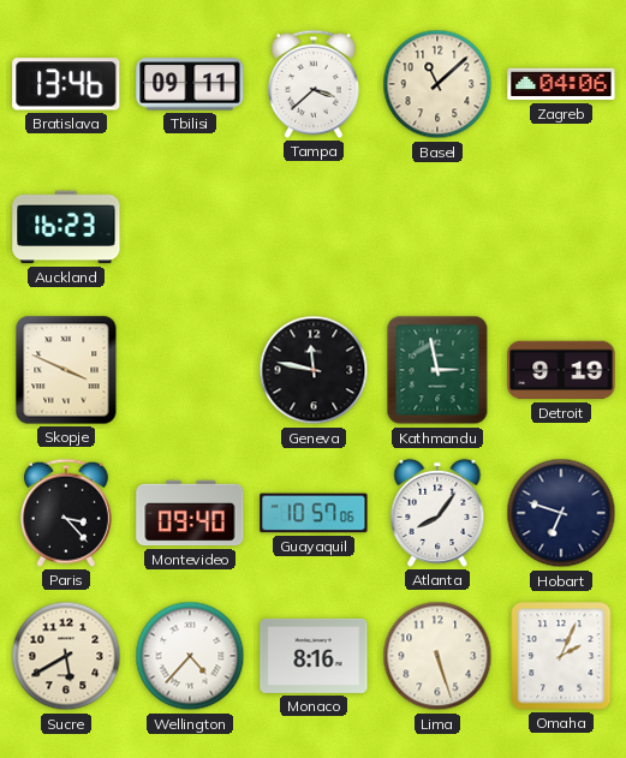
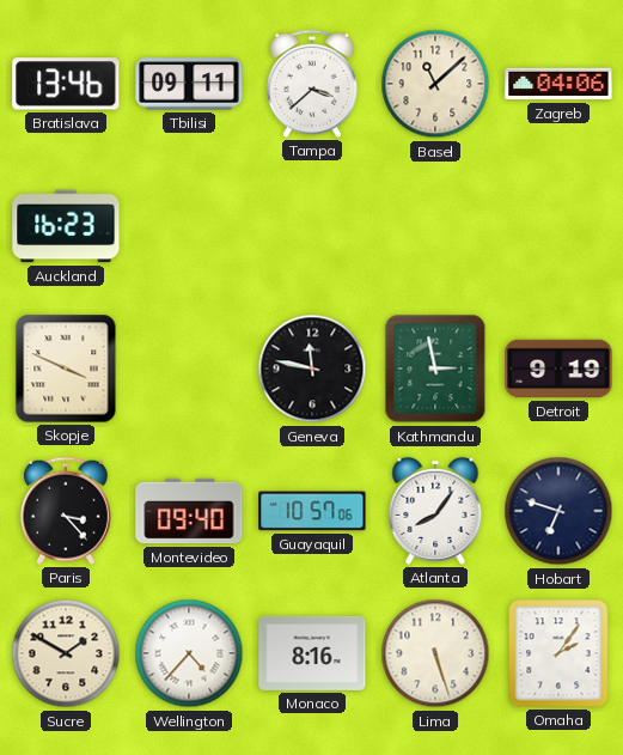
Sucre: 5:40 -> 1:50
Omaha: 2:04 -> 2:06
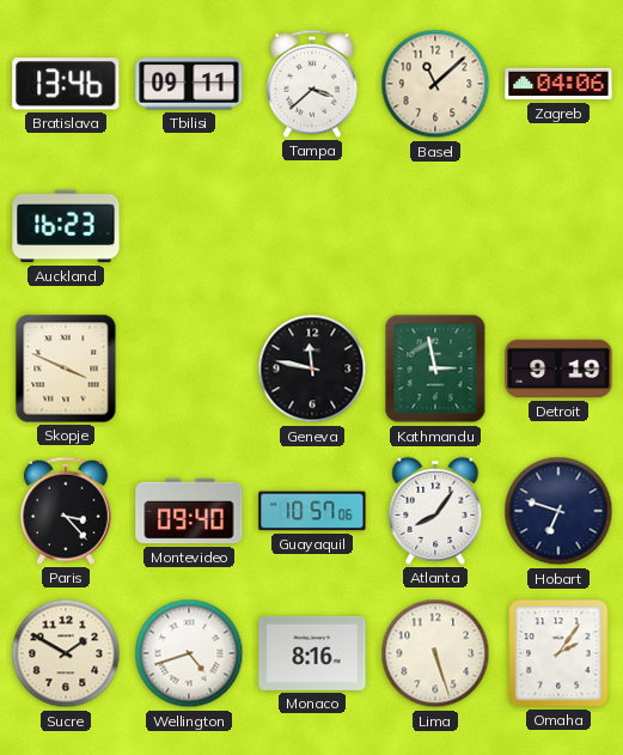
Wellington: 4:37 -> 4:42
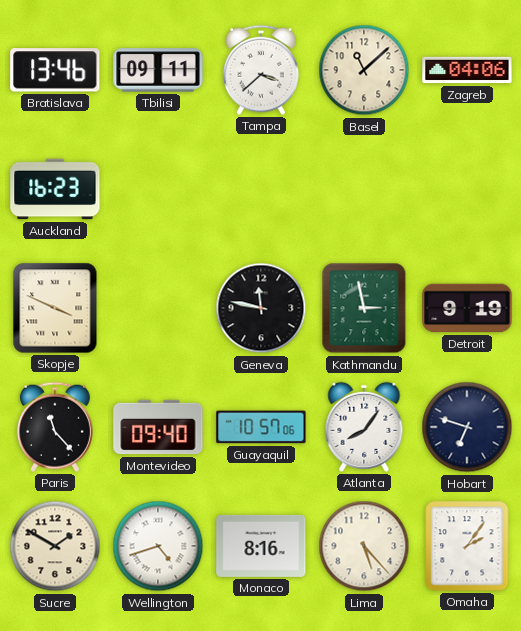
Paris: 3:23 -> 11:23
Lima: 5:27 -> 5:23
